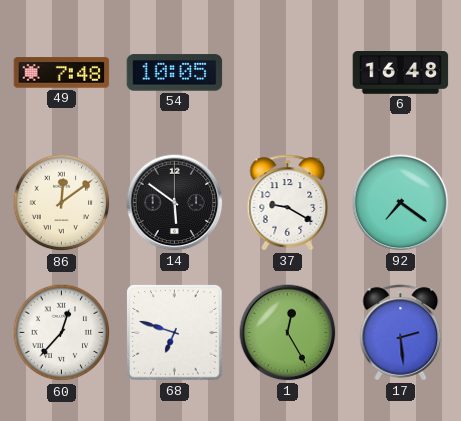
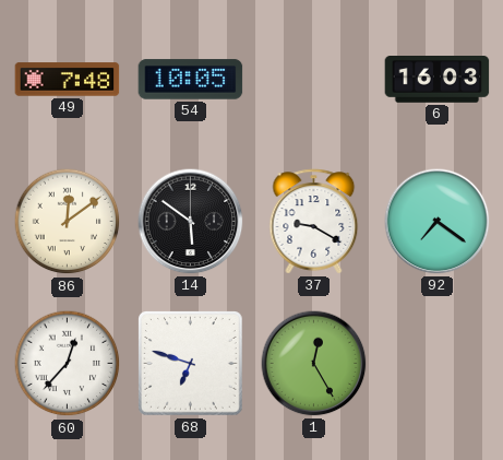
6: 16:48 -> 16:03
17: 2:29 -> none
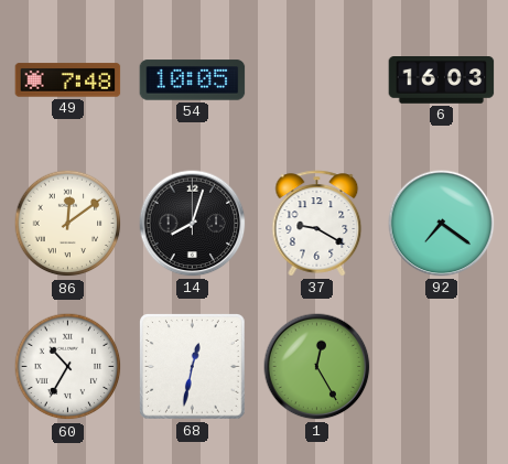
14: 5:51 -> 8:03
60: 12:37 -> 10:35
68: 6:48 -> 12:32
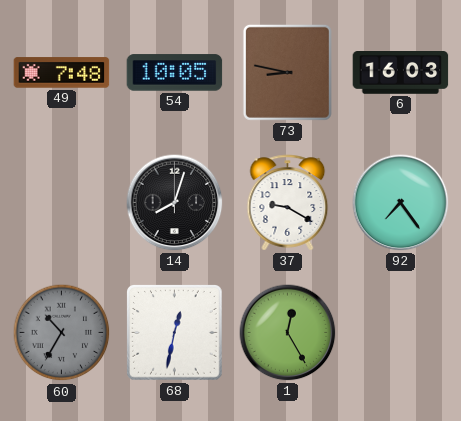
73: none -> 8:47
86: 12:09 -> none
92: 7:21 -> 7:24
60 dial: white -> grey
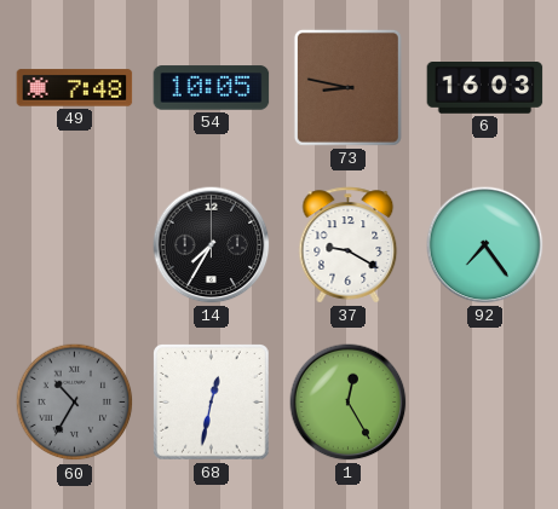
14: 8:03 -> 7:35
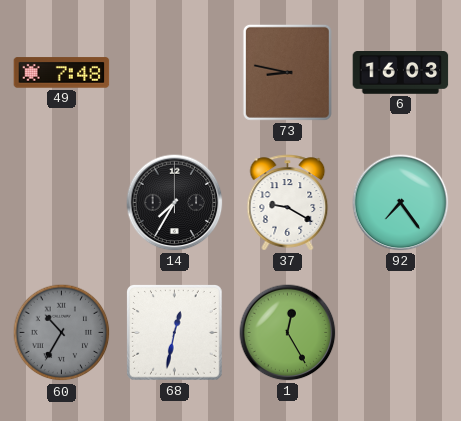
54: 10:05 -> none
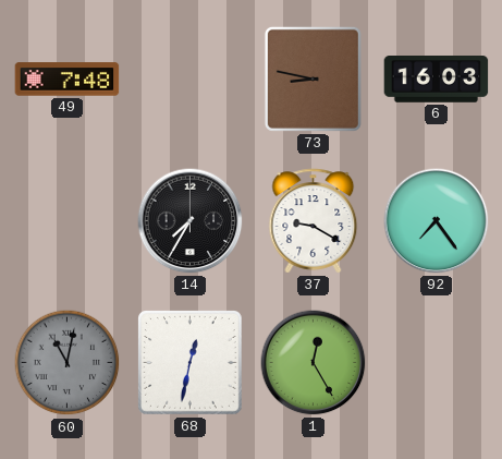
60: 10:35 -> 11:02
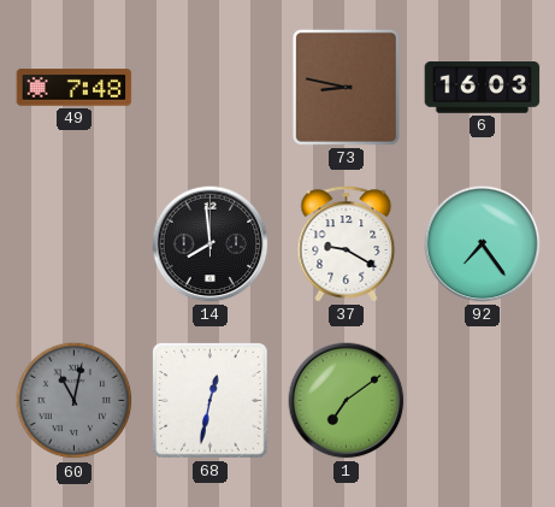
14: 7:35 -> 7:59
1: 12:25 -> 7:09
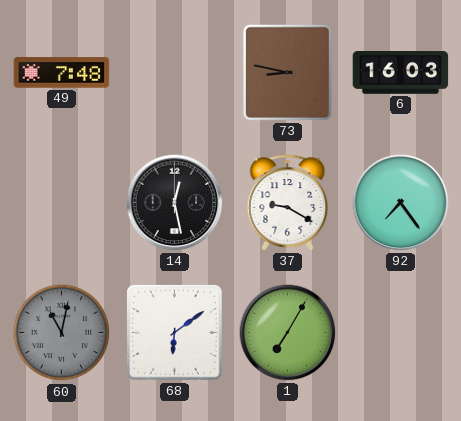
14: 7:59 -> 12:28
68: 12:32 -> 6:09
1: 7:09 -> 7:05
